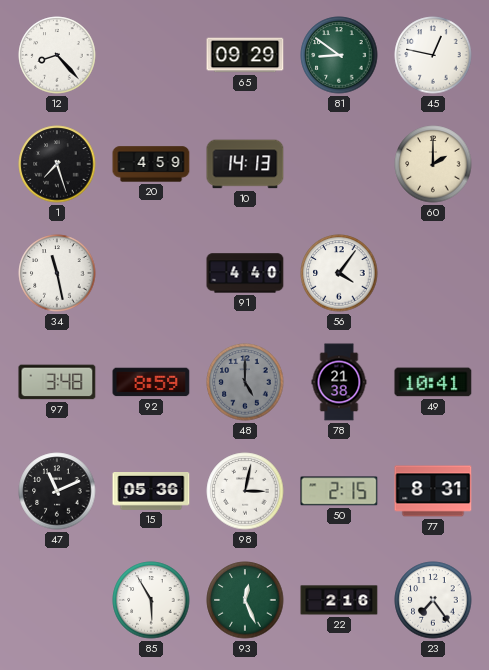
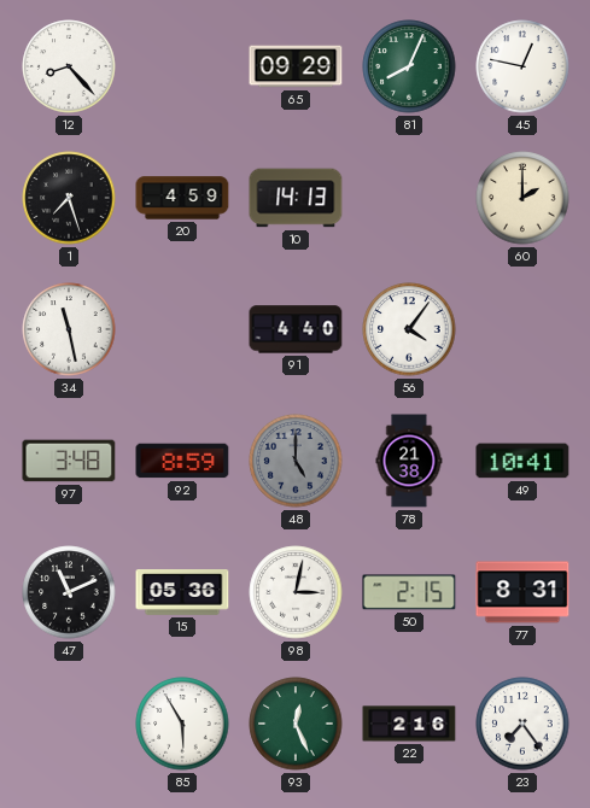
81: 8:51 -> 8:04
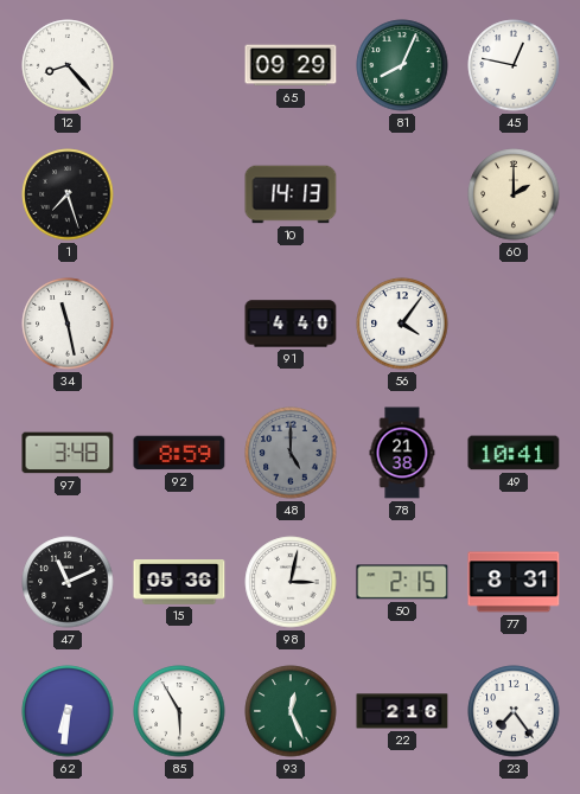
20: 4:59 -> none
62: none -> 6:31
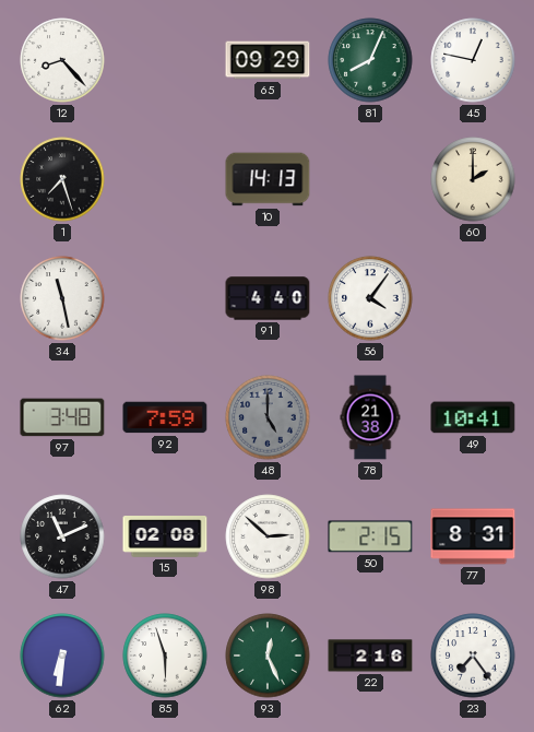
92: 8:59 -> 7:59
15: 05:36 -> 02:08
98: 3:02 -> 2:52
85: 5:55 -> 5:57
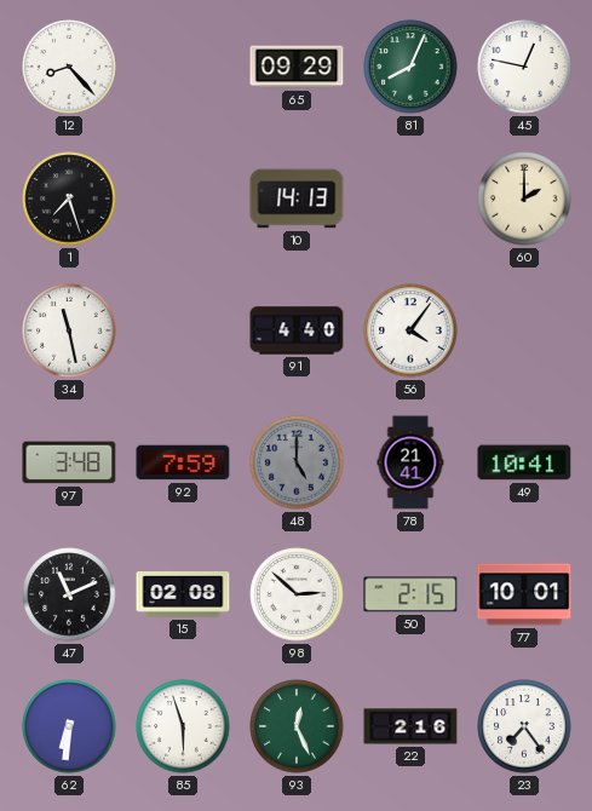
78: 21:38 -> 21:41
77: 8:31 -> 10:01
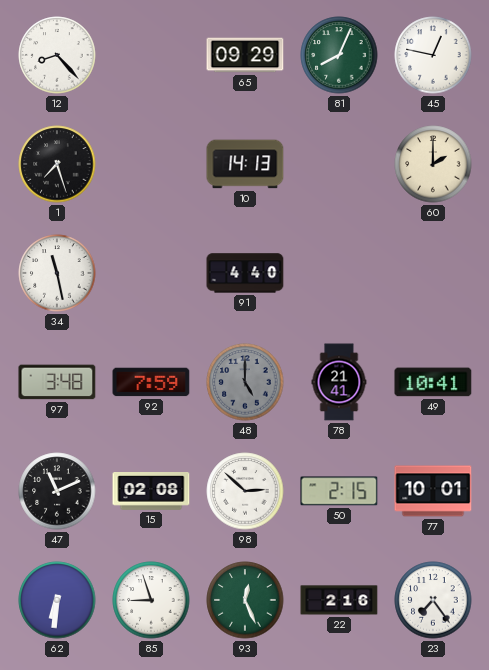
56: 4:06 -> none
85: 5:57 -> 8:57
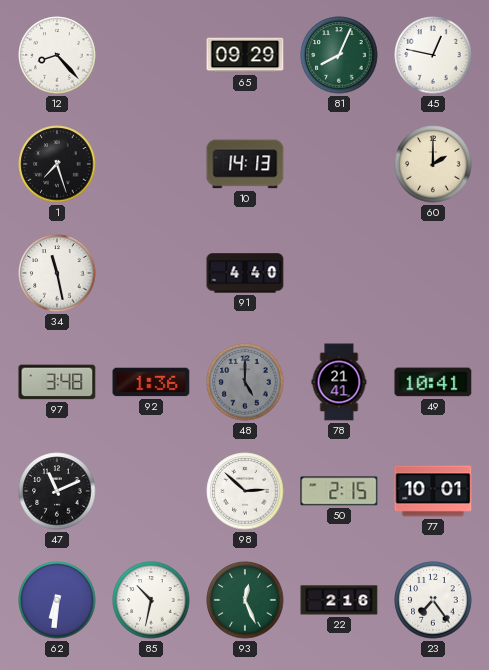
92: 7:59 -> 1:36
15: 02:08 -> none
85: 8:57 -> 10:32
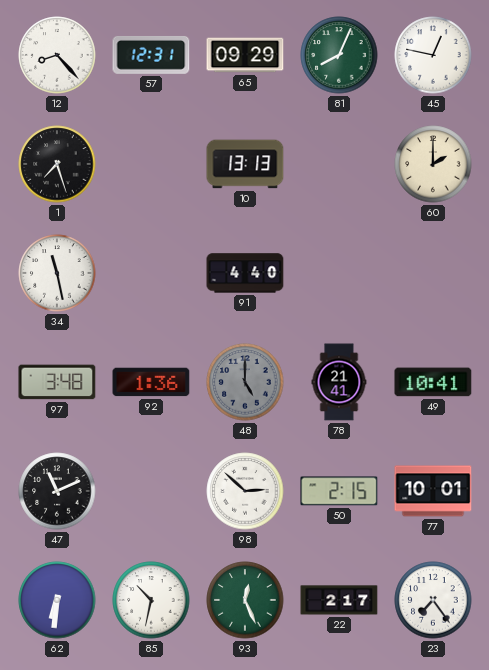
57: none -> 12:31
10: 14:13 -> 13:13
22: 2:16 -> 2:17
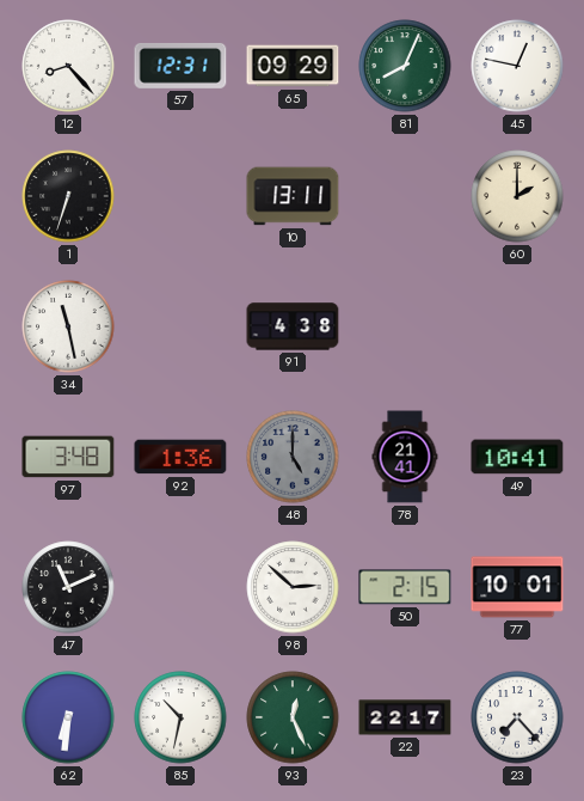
1: 7:27 -> 6:33
10: 13:13 -> 13:11
91: 4:40 -> 4:38
22: 2:17 -> 22:17
23: 7:24 -> 7:23
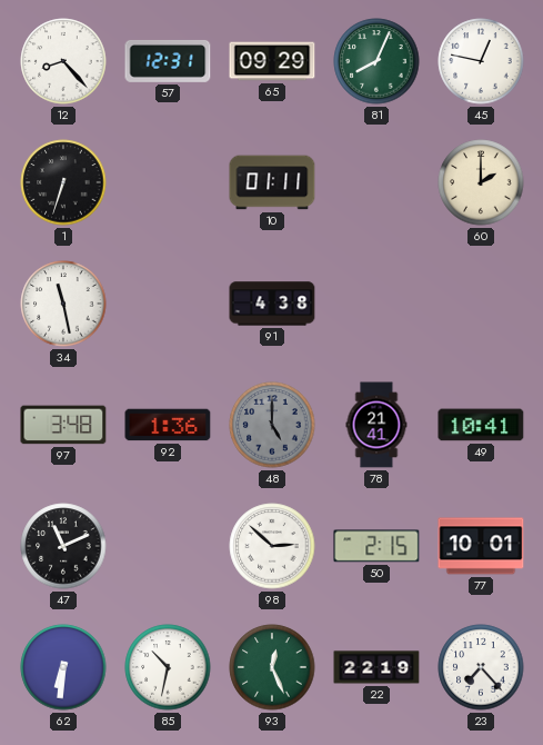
10: 13:11 -> 01:11
22: 22:17 -> 22:19
